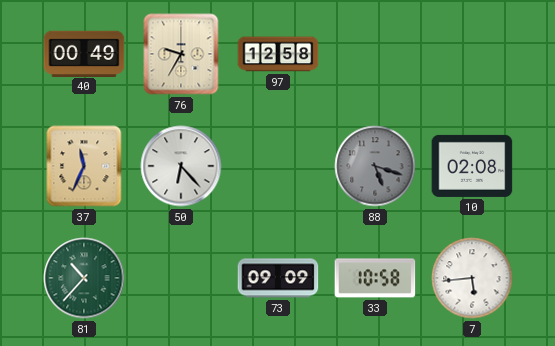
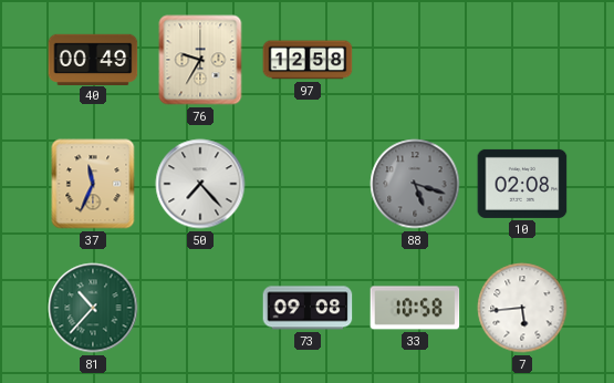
50: 6:23 -> 7:23
73: 09:09 -> 09:08
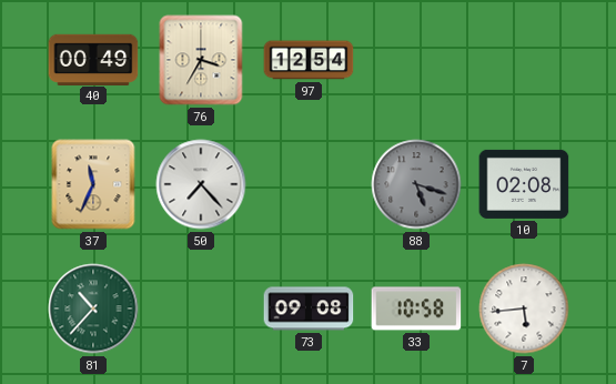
76: 9:35 -> 3:35
97: 12:58 -> 12:54
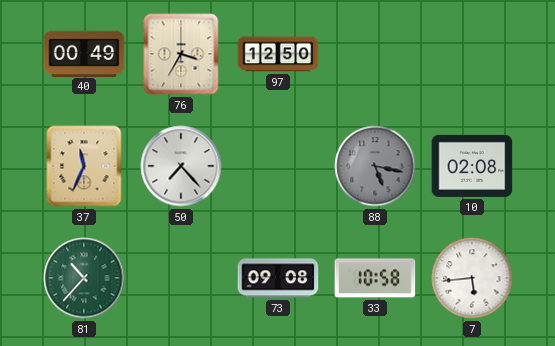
97: 12:54 -> 12:50
88: 5:18 -> 5:17
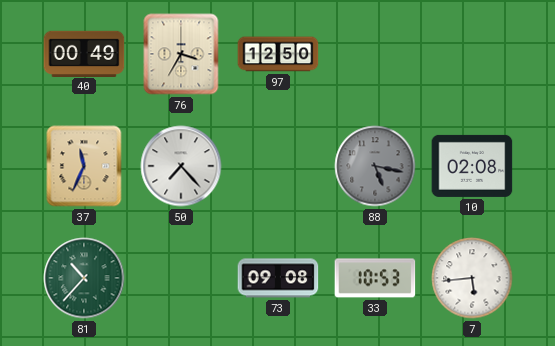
33: 10:58 -> 10:53
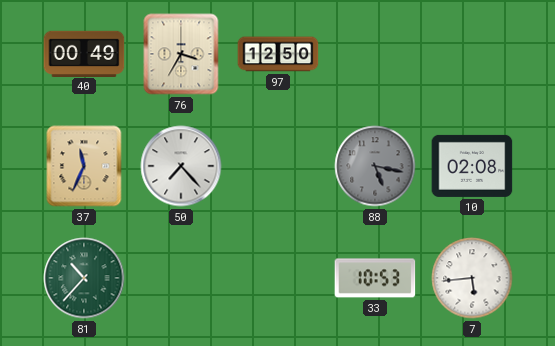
73: 09:08 -> none
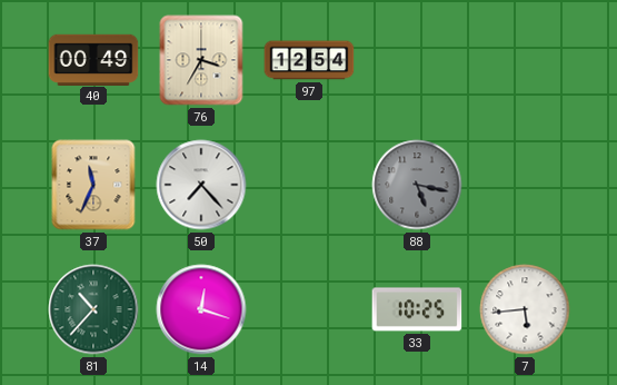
97: 12:50 -> 12:54
10: 02:08 -> none
14: none -> 12:18
33: 10:53 -> 10:25
